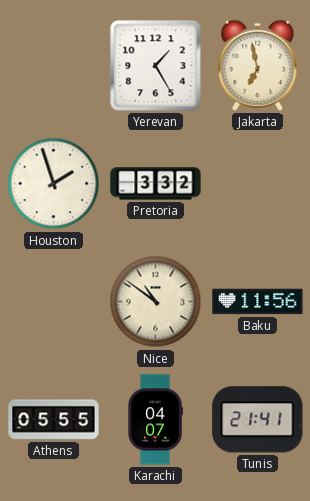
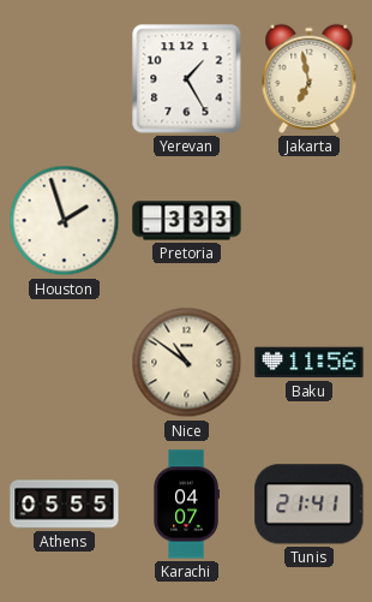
Pretoria: 3:32 -> 3:33
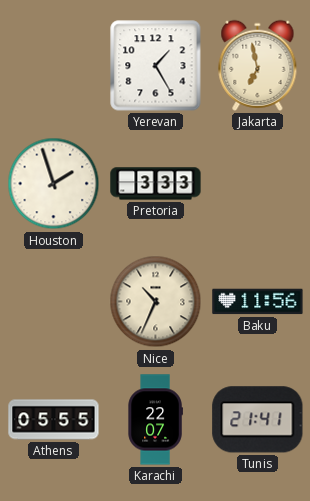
Nice: 10:51 -> 10:34
Karachi: 04:07 -> 22:07
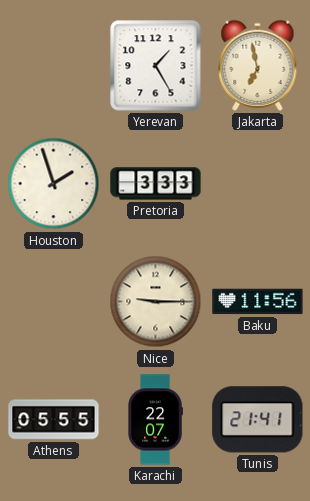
Nice: 10:34 -> 9:15
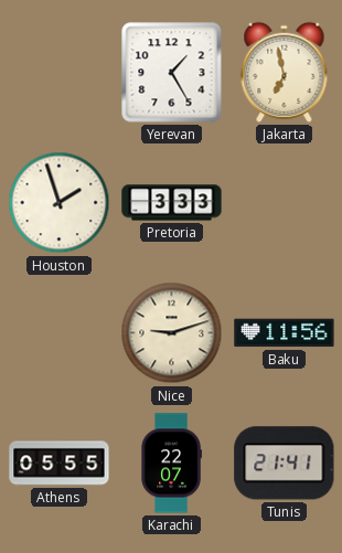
Nice: 9:15 -> 9:12
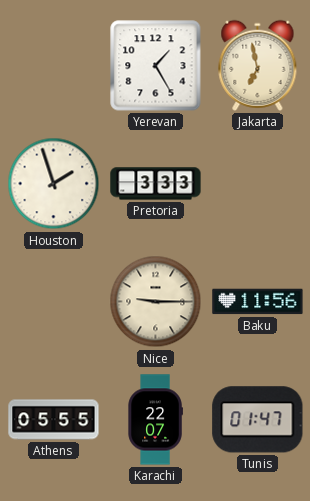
Nice: 9:12 -> 9:15
Tunis: 21:41 -> 01:47
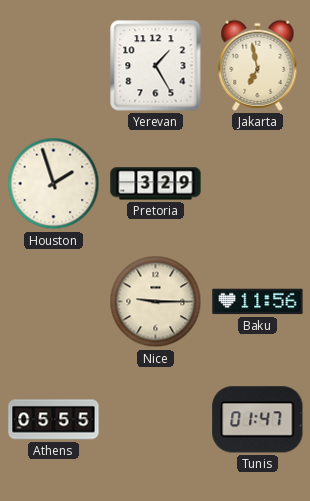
Pretoria: 3:33 -> 3:29
Karachi: 22:07 -> none
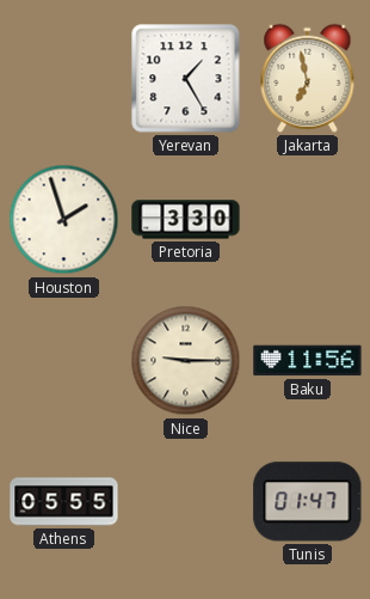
Pretoria: 3:29 -> 3:30
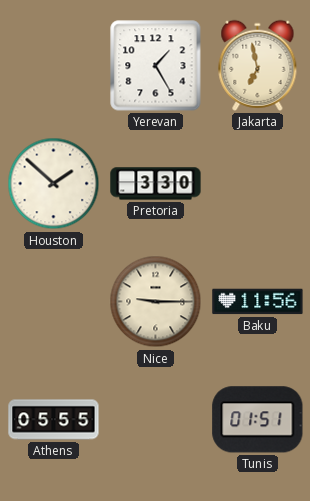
Houston: 1:57 -> 1:52
Tunis: 01:47 -> 01:51
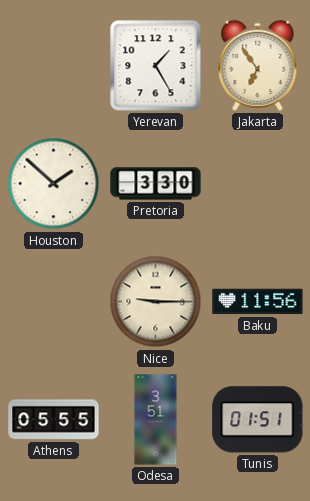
Jakarta: 6:58 -> 6:54
Odesa: none -> 3:51
